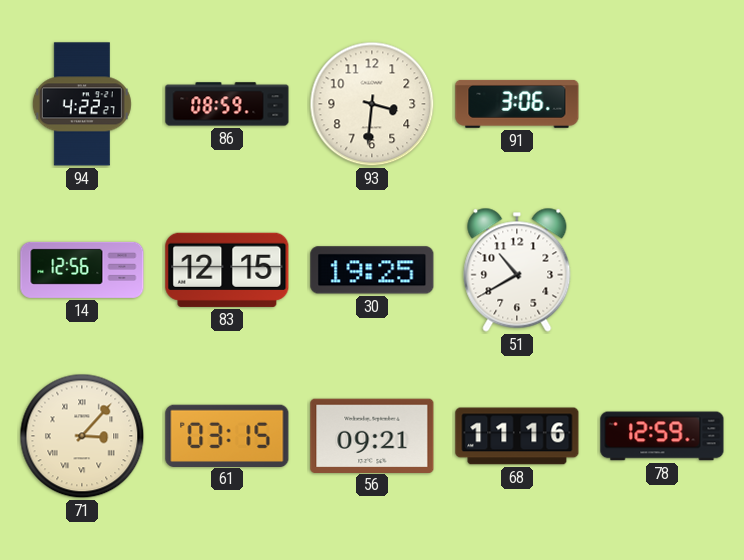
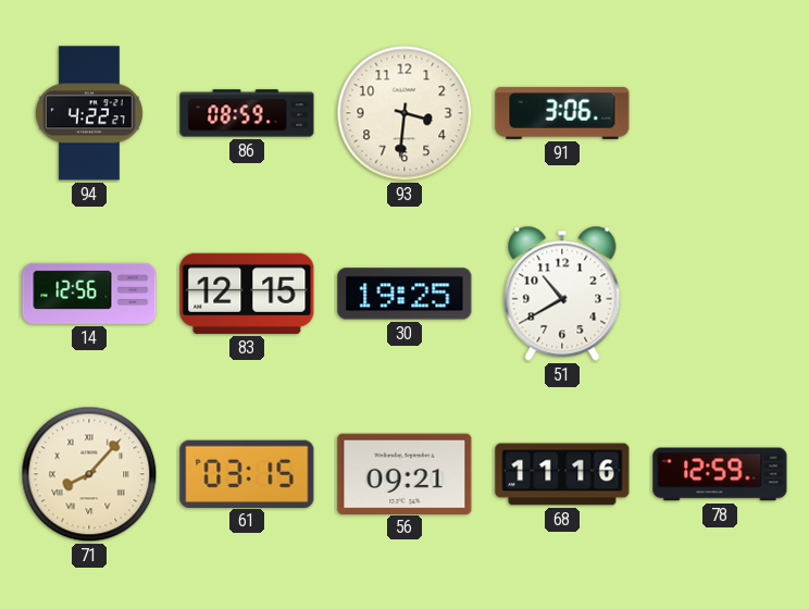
71: 3:07 -> 8:07
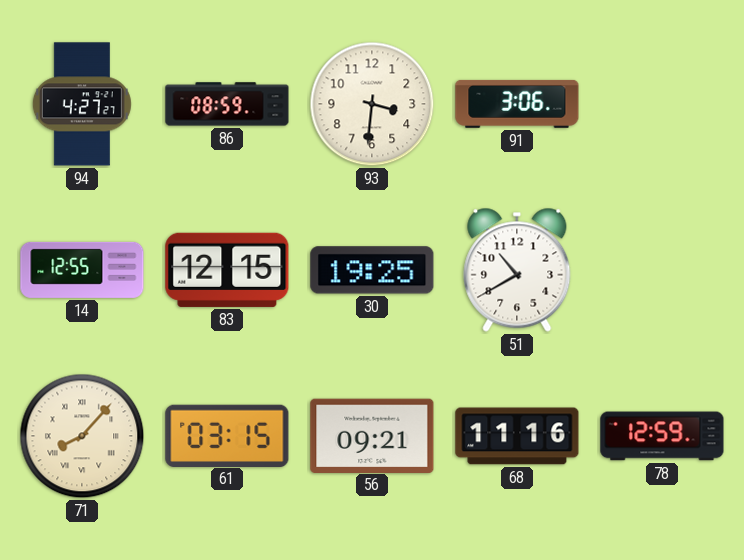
94: 4:22 -> 4:27
14: 12:56 -> 12:55
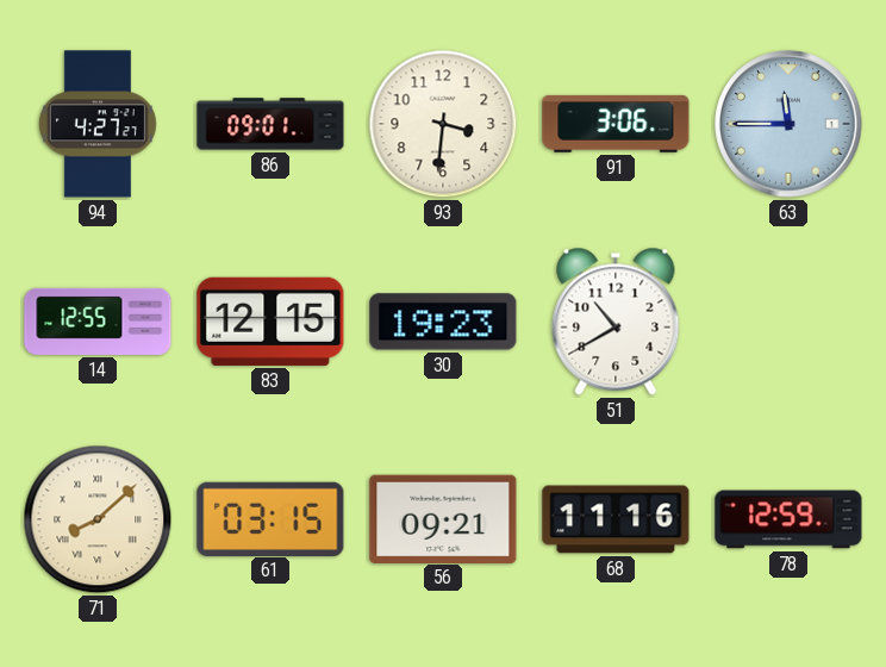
86: 08:59 -> 09:01
63: none -> 11:45
30: 19:25 -> 19:23
71: 8:07 -> 8:08
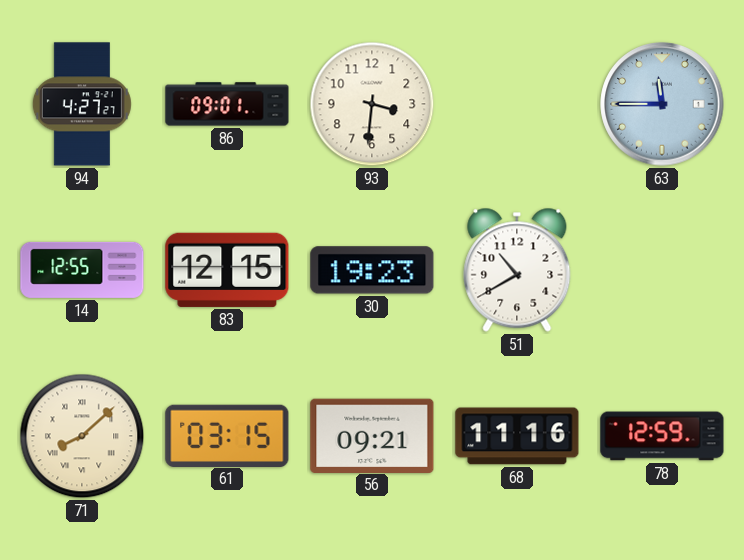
91: 3:06 -> none
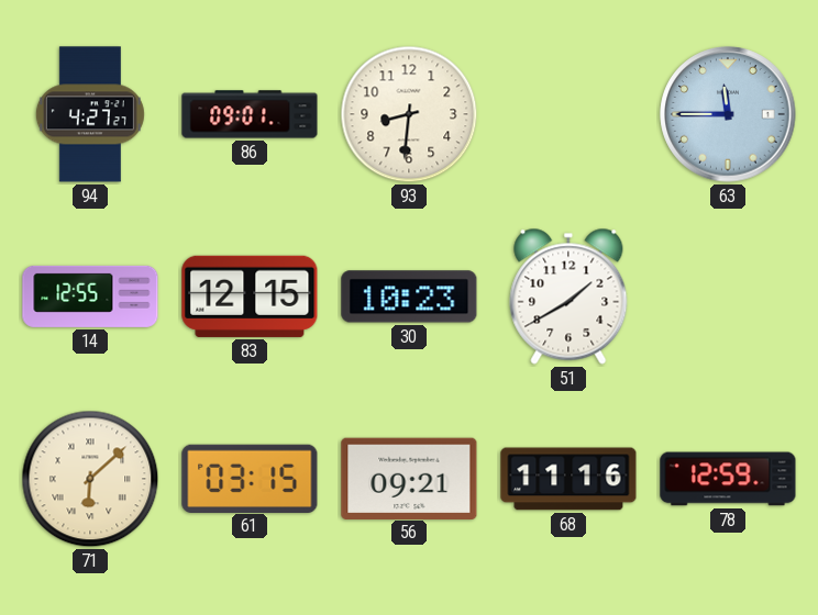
93: 3:31 -> 8:31
30: 19:23 -> 10:23
51: 10:40 -> 1:40
71: 8:08 -> 6:08
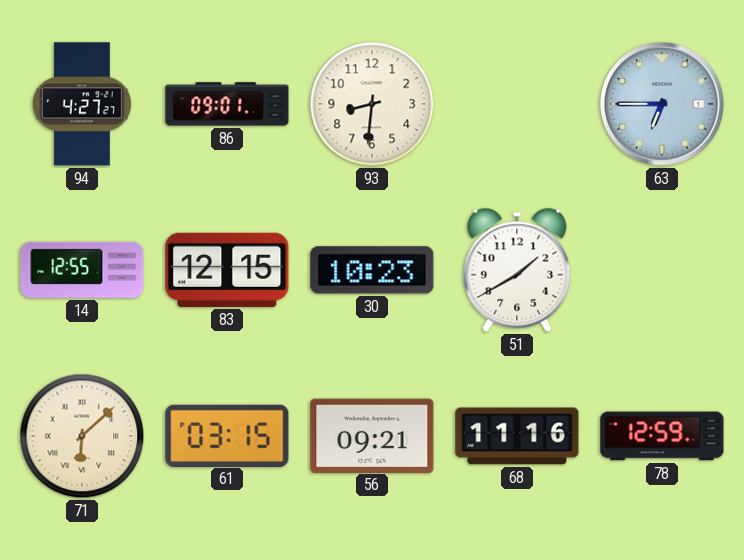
63: 11:45 -> 6:45
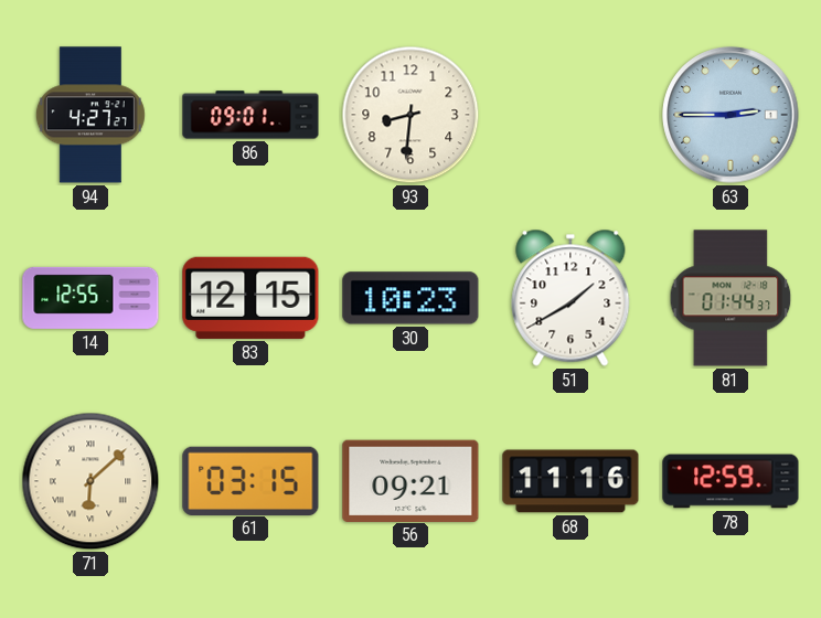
63: 6:45 -> 2:45
81: none -> 01:44
